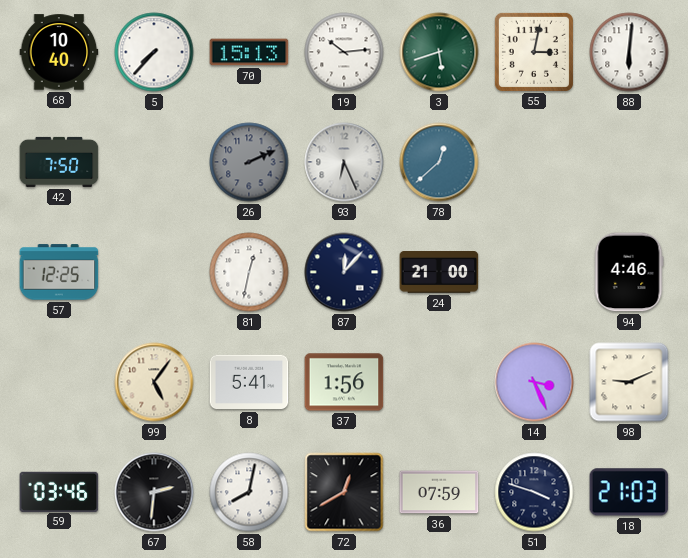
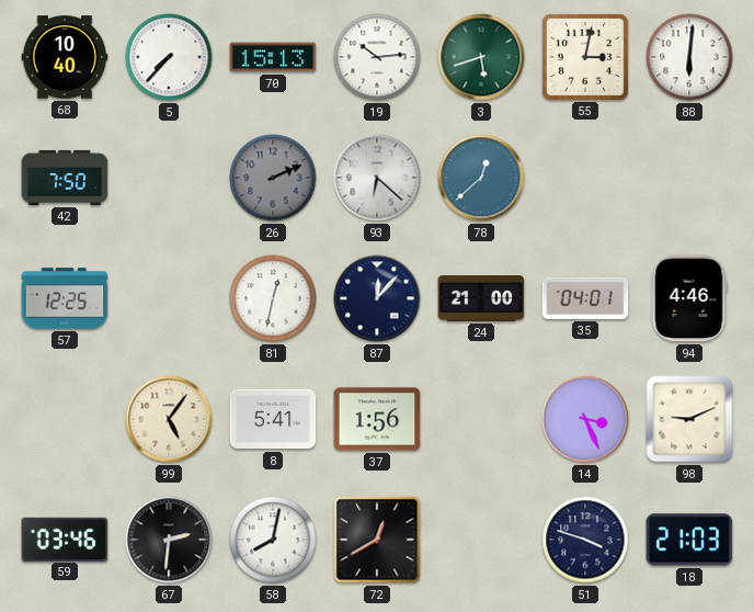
93: 6:26 -> 6:22
35: none -> 04:01
36: 07:59 -> none
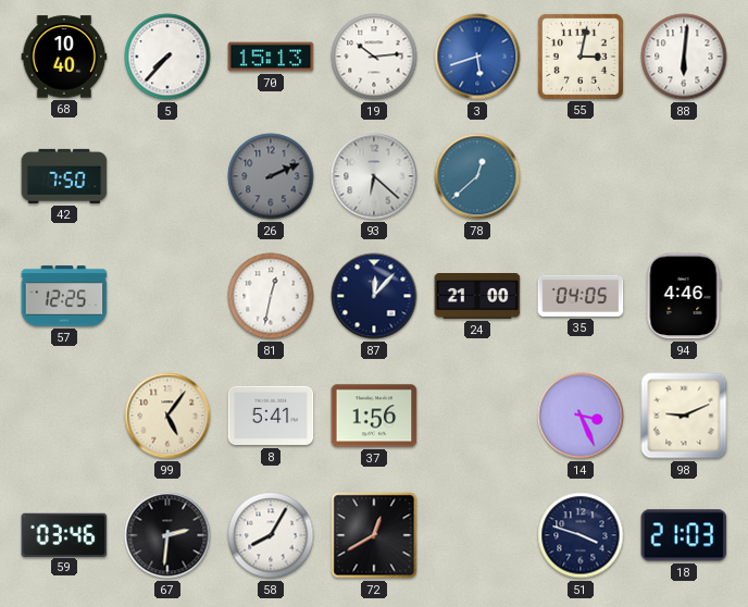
3 dial: green -> blue
35: 04:01 -> 04:05
58: 8:02 -> 8:05
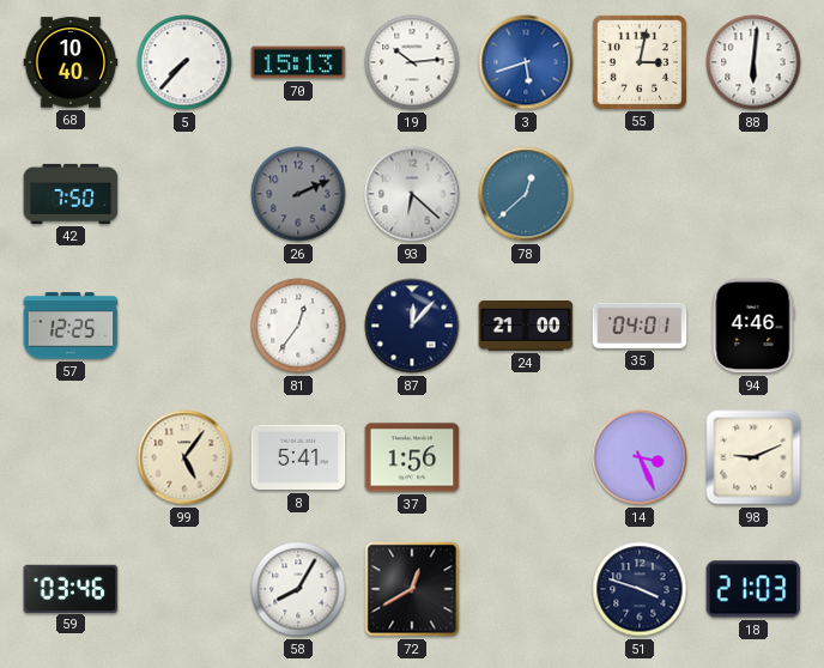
81: 12:32 -> 12:36
35: 04:05 -> 04:01
67: 2:31 -> none
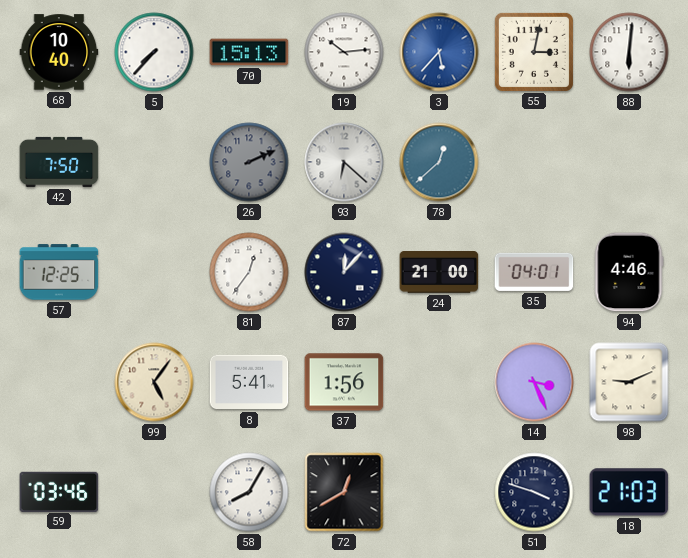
3: 5:42 -> 5:37
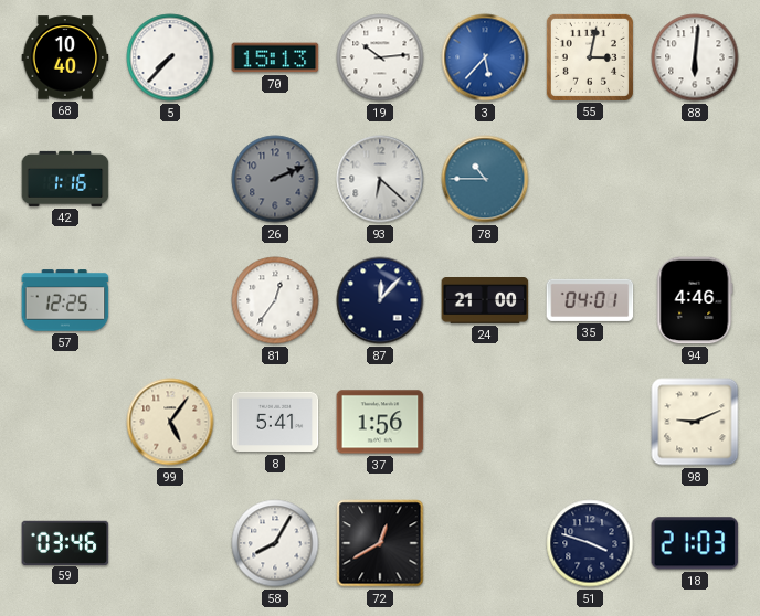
42: 7:50 -> 1:16
78: 12:38 -> 10:45
14: 3:26 -> none
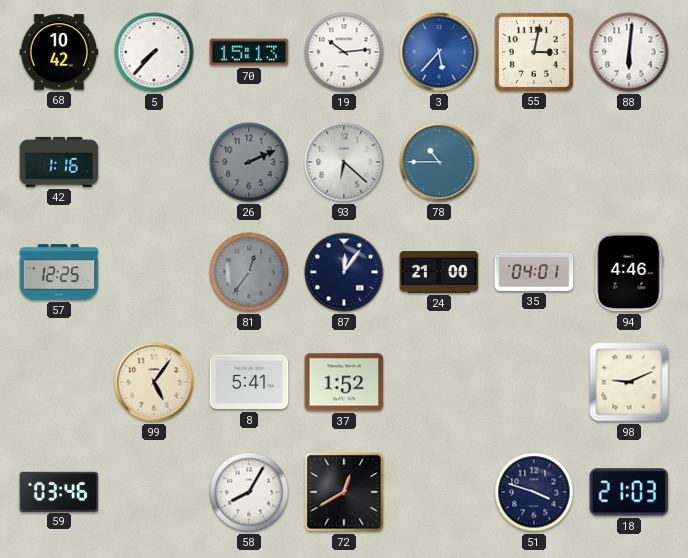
68: 10:40 -> 10:42
81 dial: white -> grey
87: 12:07 -> 12:06
37: 1:56 -> 1:52
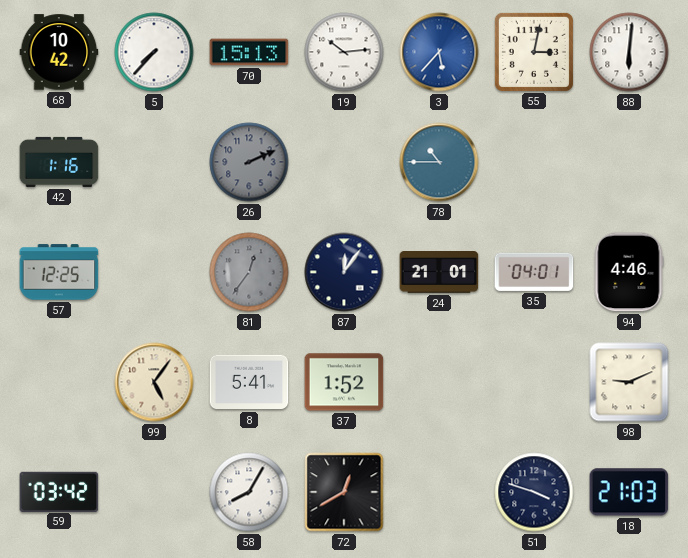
93: 6:22 -> none
24: 21:00 -> 21:01
59: 03:46 -> 03:42
